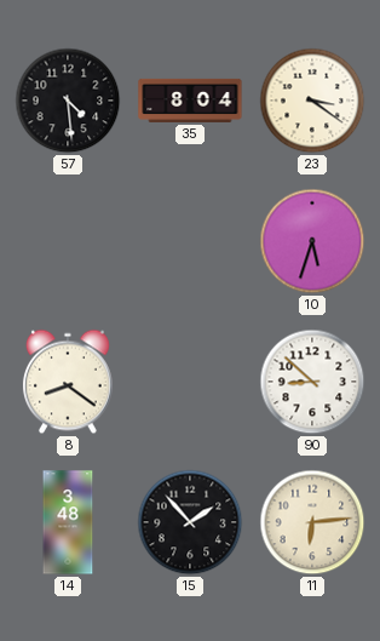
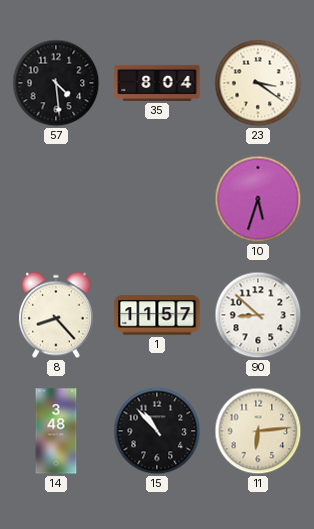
8: 8:21 -> 8:23
1: none -> 11:57
15: 1:53 -> 10:53
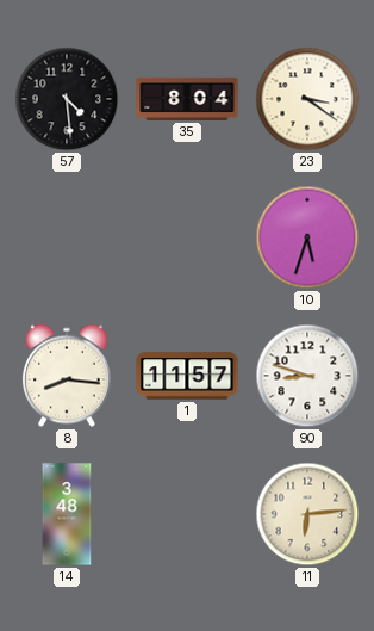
8: 8:23 -> 8:16
90: 8:52 -> 8:48
15: 10:53 -> none
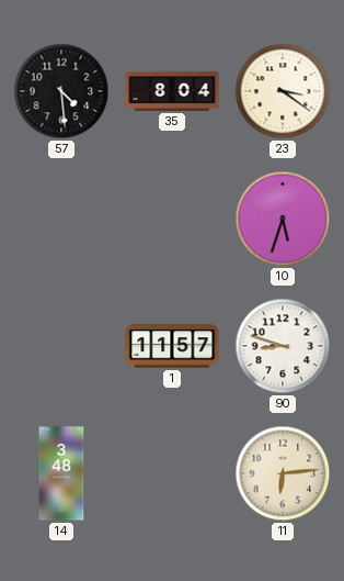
8: 8:16 -> none
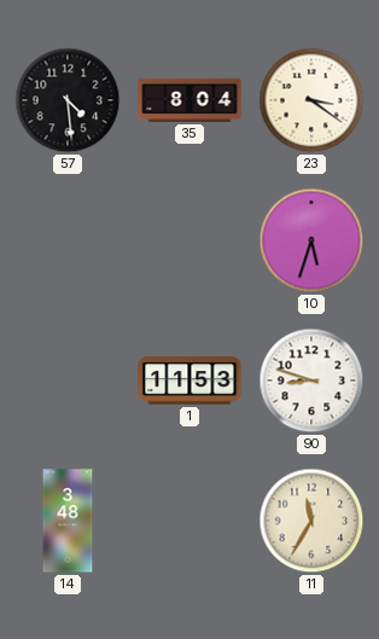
1: 11:57 -> 11:53
11: 6:14 -> 11:35
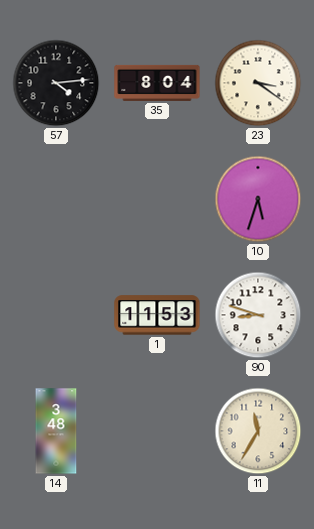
57: 4:29 -> 4:14
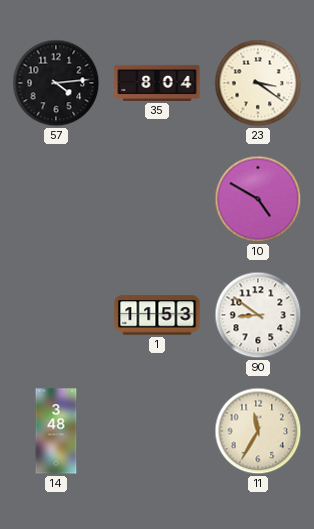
10: 5:33 -> 4:50
90: 8:48 -> 8:51
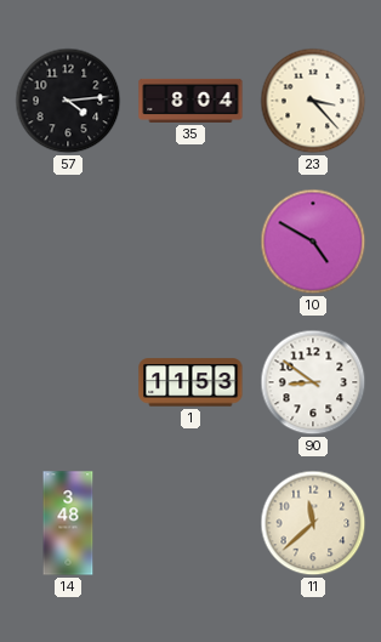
23: 3:21 -> 3:23
11: 11:35 -> 11:38
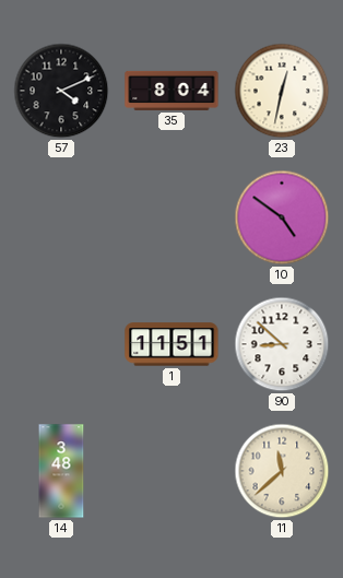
57: 4:14 -> 4:11
23: 3:23 -> 12:32
10: 4:50 -> 4:51
1: 11:53 -> 11:51
90: 8:51 -> 8:52
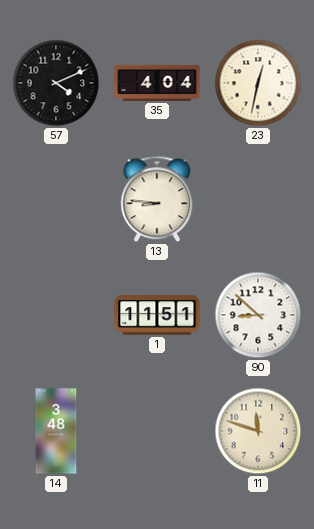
35: 8:04 -> 4:04
13: none -> 8:46
10: 4:51 -> none
11: 11:38 -> 11:48
